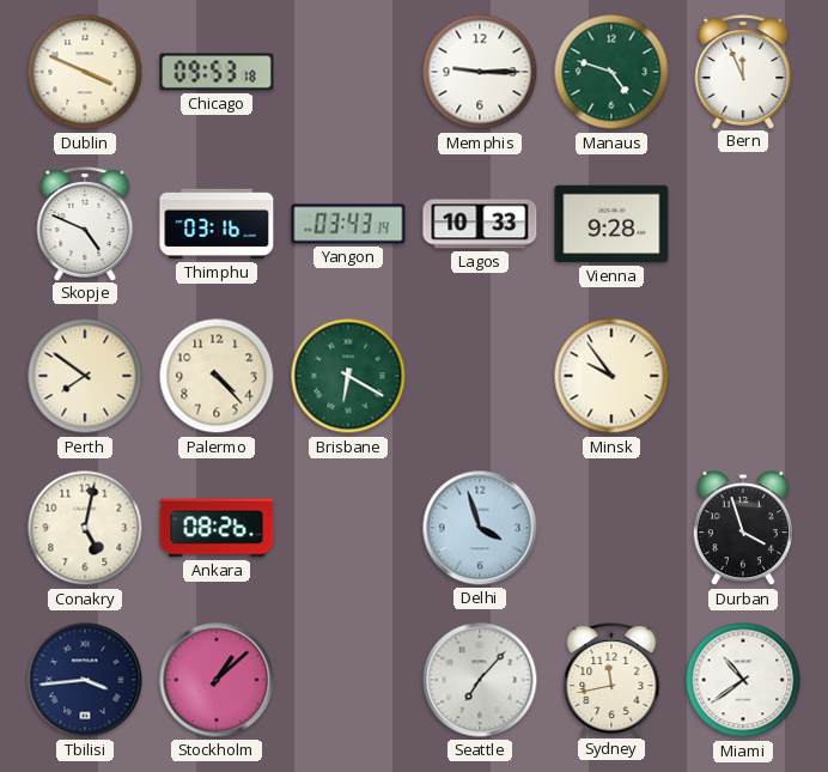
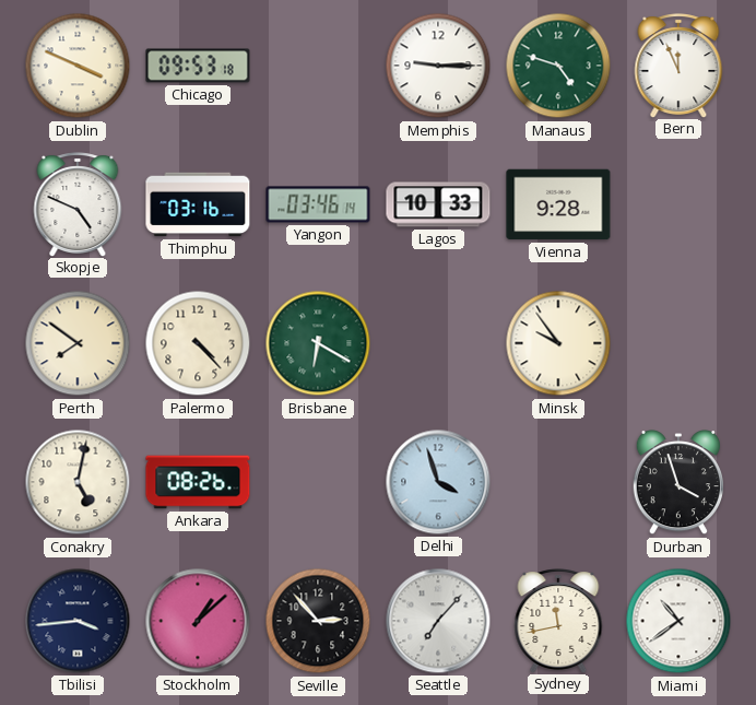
Yangon: 03:43 -> 03:46
Seville: none -> 2:53
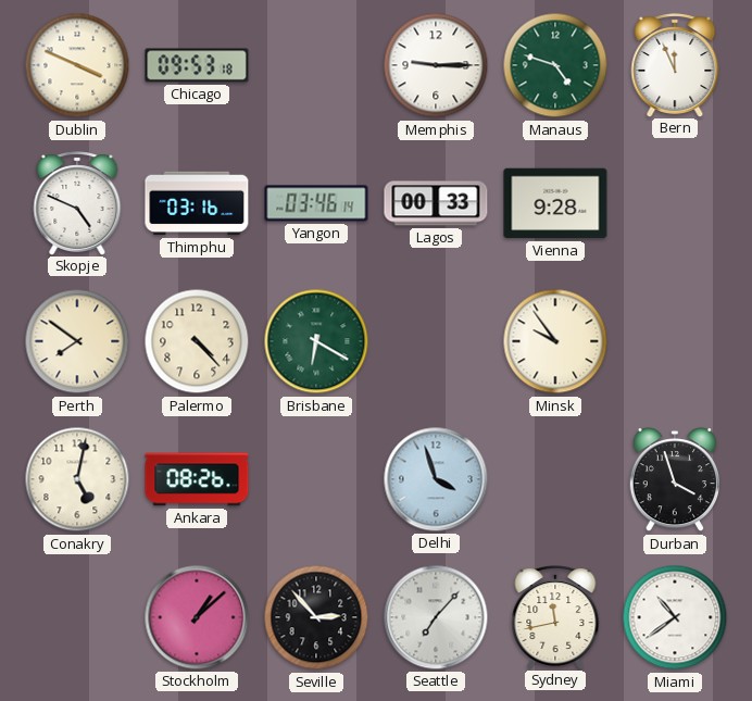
Lagos: 10:33 -> 00:33
Tbilisi: 3:44 -> none
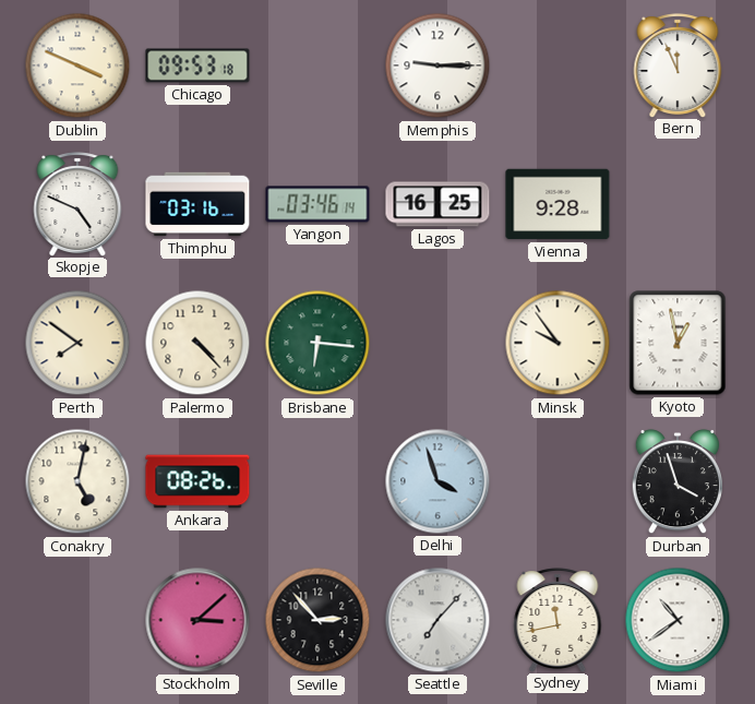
Manaus: 4:48 -> none
Lagos: 00:33 -> 16:25
Brisbane: 6:20 -> 6:16
Kyoto: none -> 12:58
Stockholm: 1:08 -> 3:08
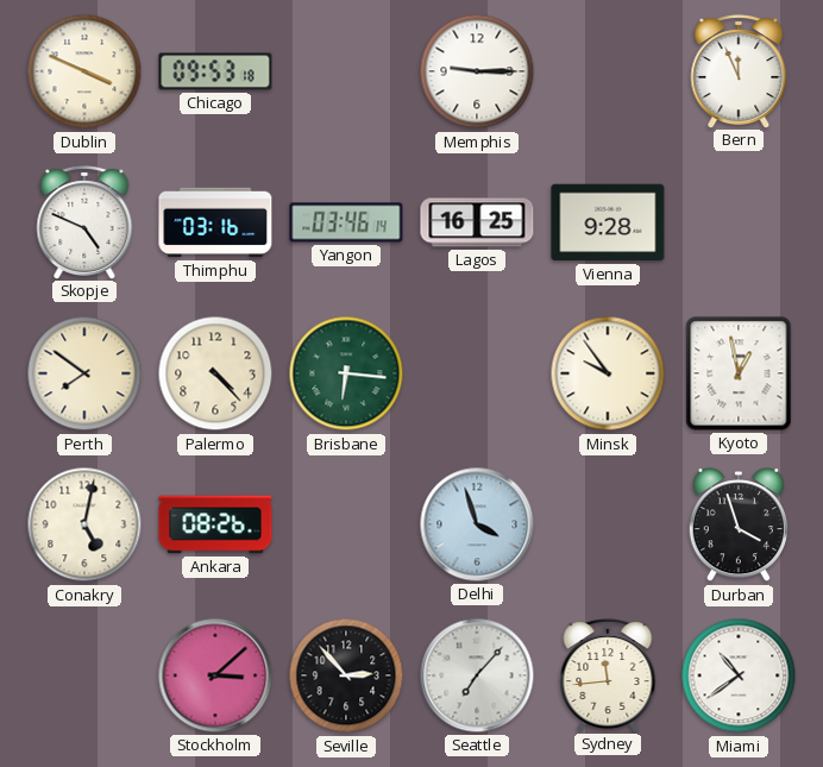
Sydney: 11:43 -> 11:44
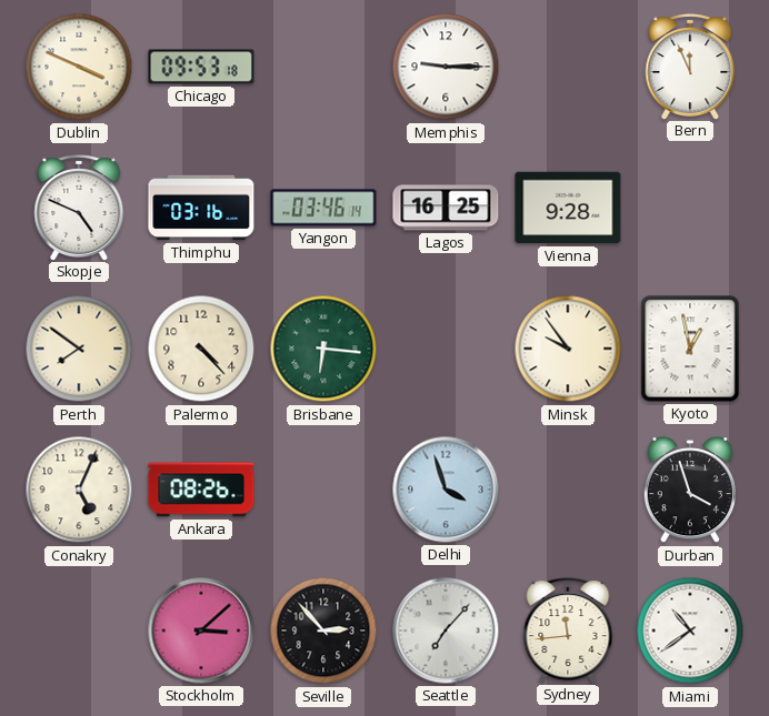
Conakry: 5:02 -> 5:04
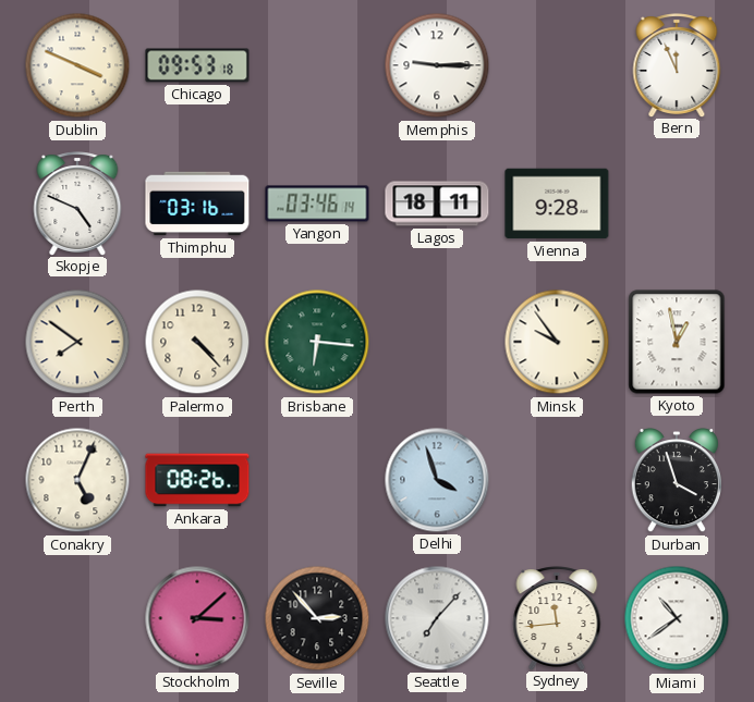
Lagos: 16:25 -> 18:11
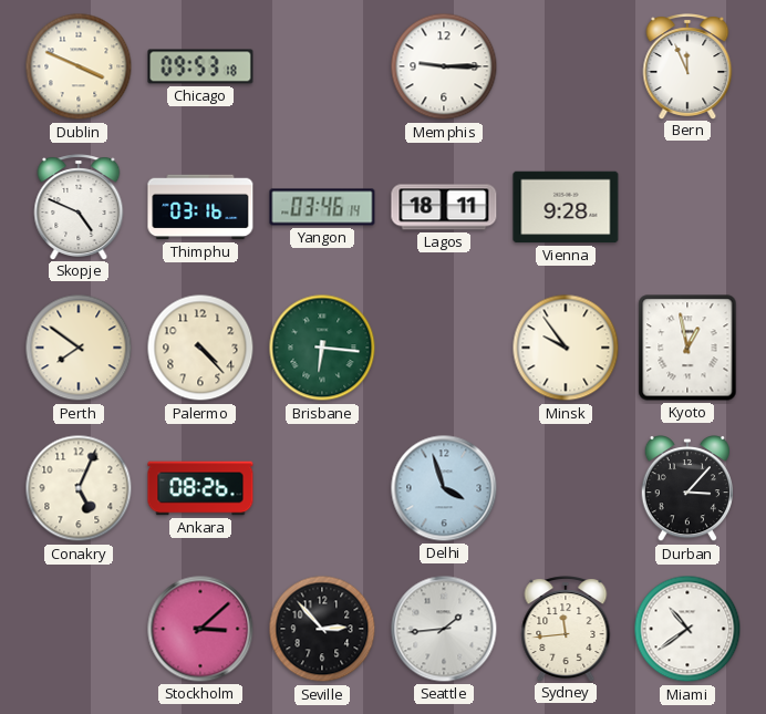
Durban: 3:57 -> 3:07
Seattle: 7:07 -> 1:44
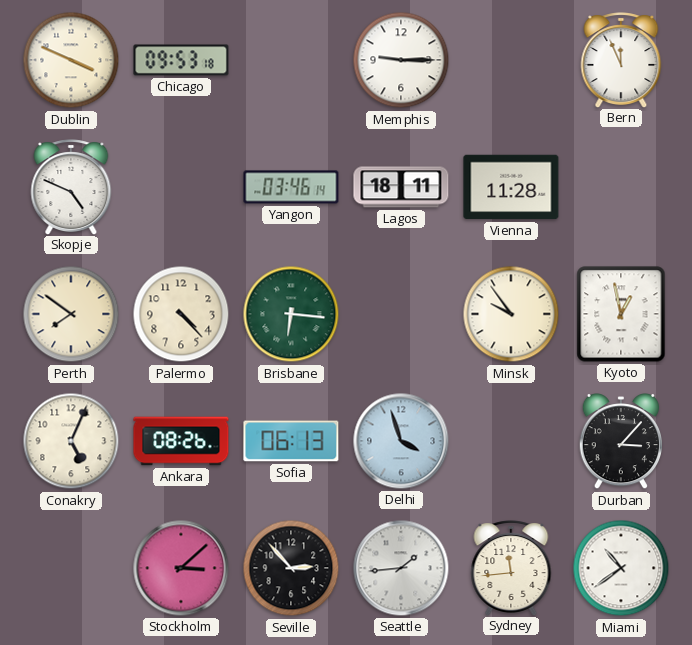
Thimphu: 03:16 -> none
Vienna: 9:28 -> 11:28
Sofia: none -> 06:13
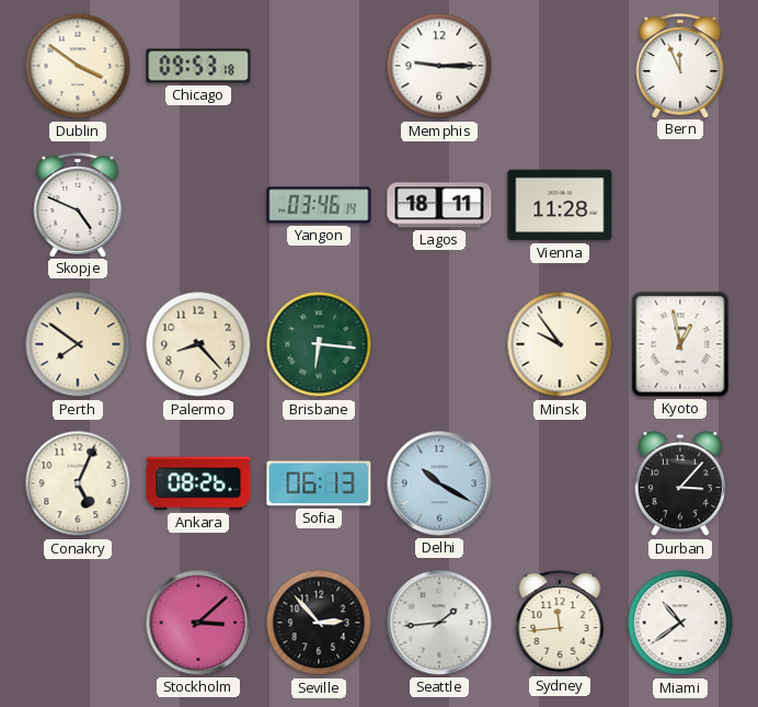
Dublin: 3:49 -> 3:51
Palermo: 4:23 -> 8:23
Delhi: 3:57 -> 10:20
